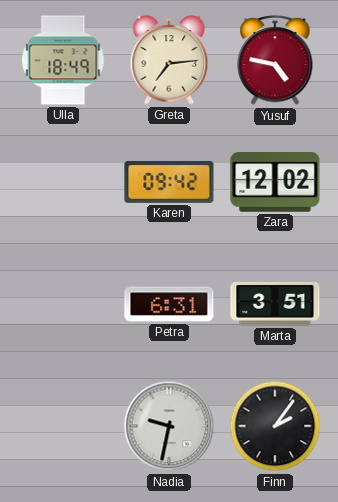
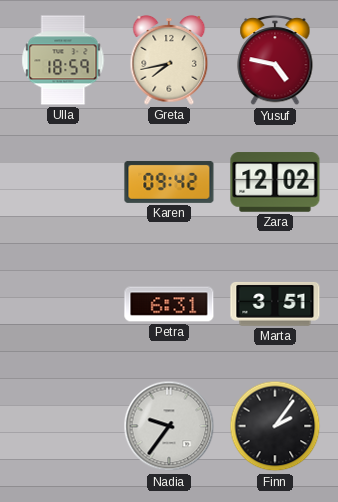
Ulla: 18:49 -> 18:59
Greta: 7:14 -> 7:43
Nadia: 9:32 -> 9:36
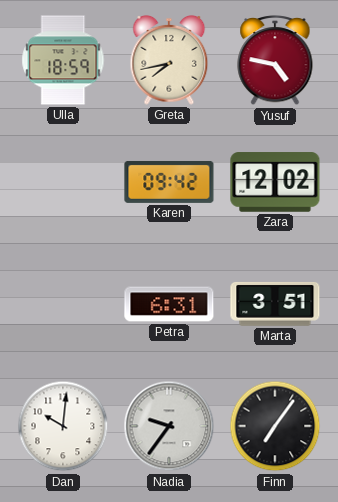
Dan: none -> 10:01
Finn: 2:06 -> 7:06
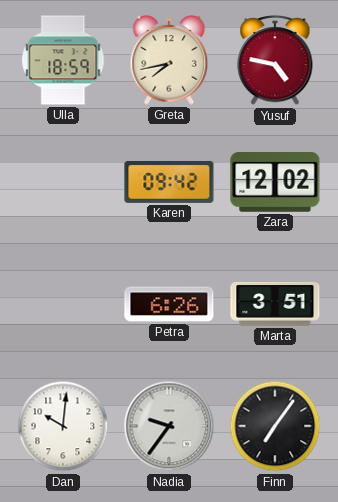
Petra: 6:31 -> 6:26
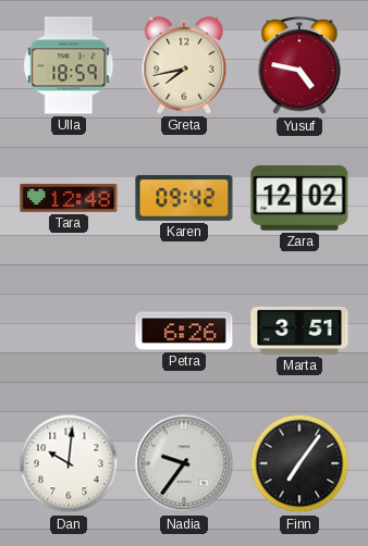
Tara: none -> 12:48
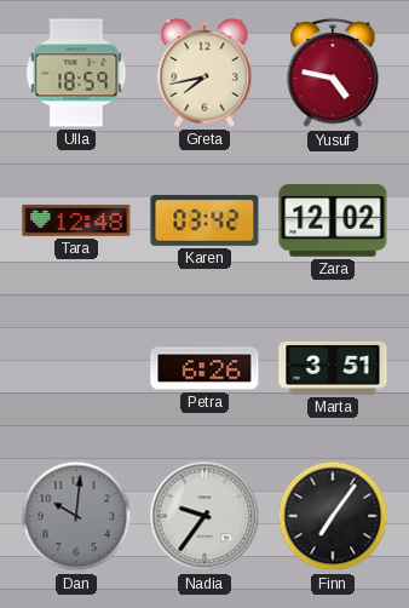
Karen: 09:42 -> 03:42
Dan dial: white -> grey
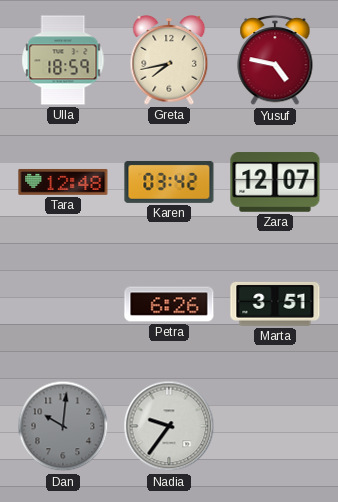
Zara: 12:02 -> 12:07
Finn: 7:06 -> none
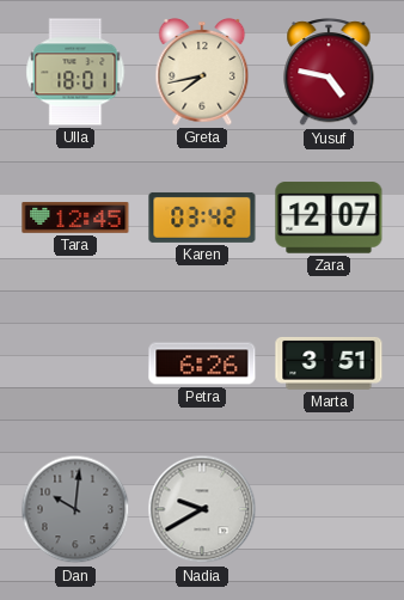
Ulla: 18:59 -> 18:01
Tara: 12:48 -> 12:45
Nadia: 9:36 -> 9:40
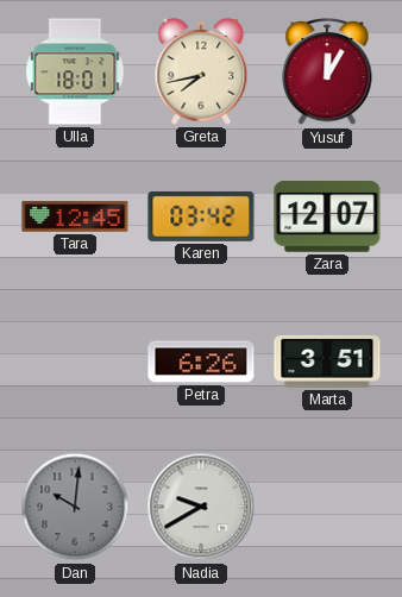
Yusuf: 4:47 -> 12:05
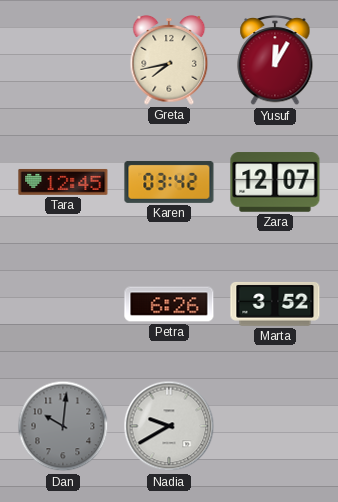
Ulla: 18:01 -> none
Marta: 3:51 -> 3:52
